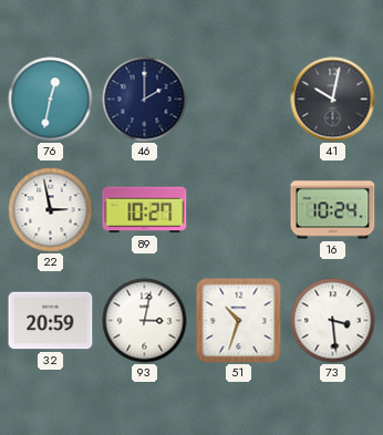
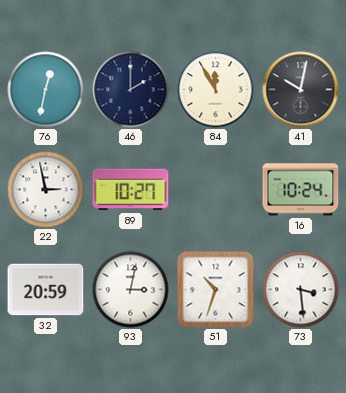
84: none -> 11:55
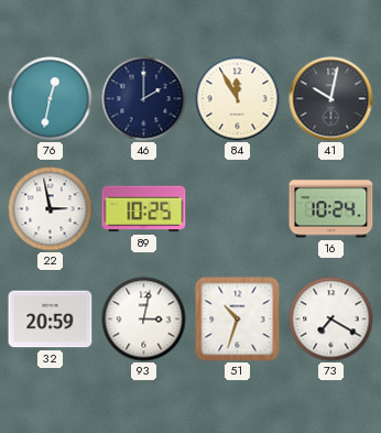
89: 10:27 -> 10:25
73: 3:29 -> 7:20
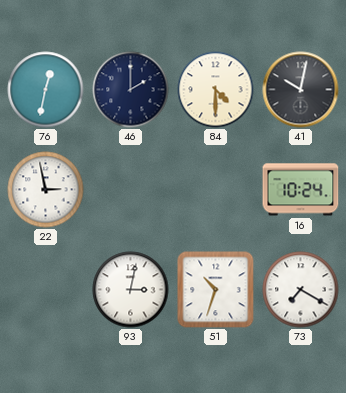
84: 11:55 -> 4:30
89: 10:25 -> none
32: 20:59 -> none
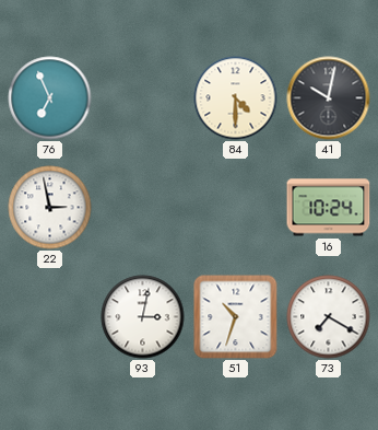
76: 12:32 -> 6:56
46: 2:00 -> none
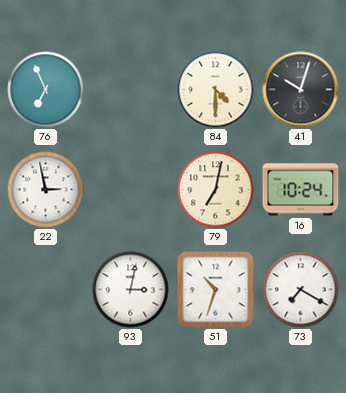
41: 10:02 -> 10:03
79: none -> 7:02
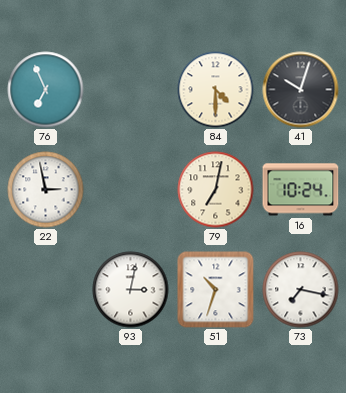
73: 7:20 -> 7:17
